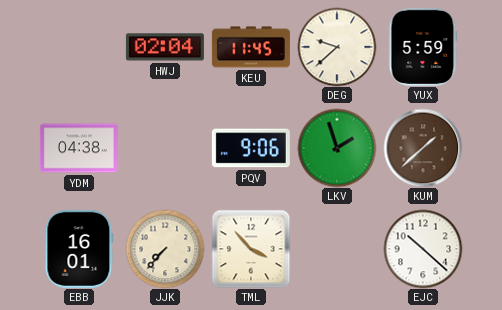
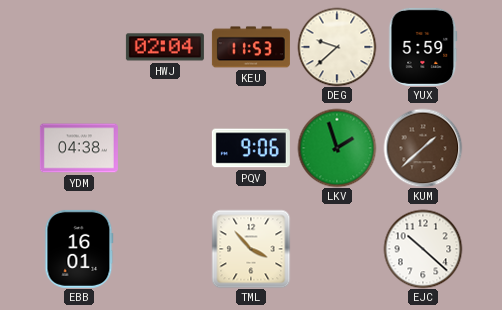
KEU: 11:45 -> 11:53
JJK: 7:37 -> none
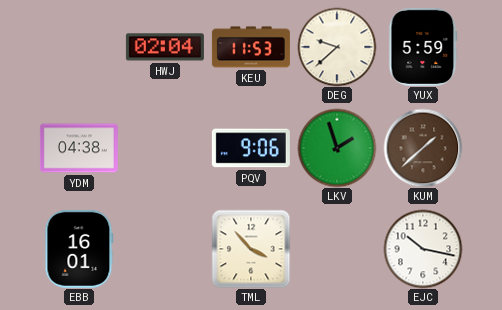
EJC: 10:22 -> 10:17
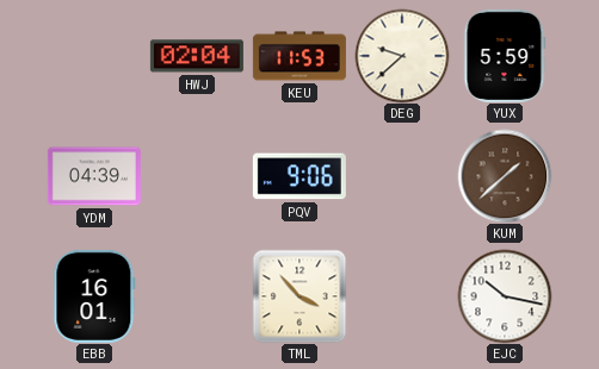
YDM: 04:38 -> 04:39
LKV: 1:57 -> none
